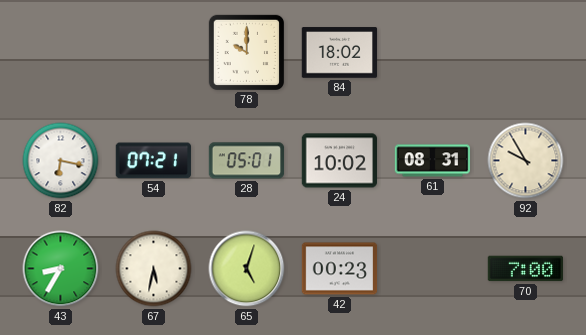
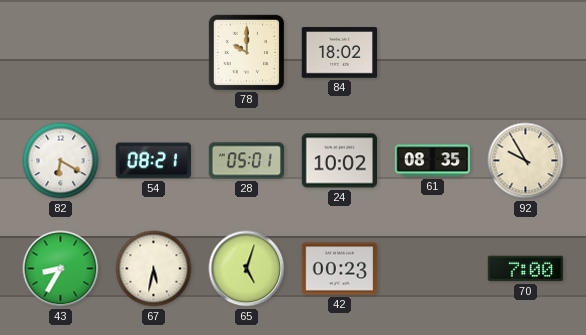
82: 6:17 -> 6:20
54: 07:21 -> 08:21
61: 08:31 -> 08:35
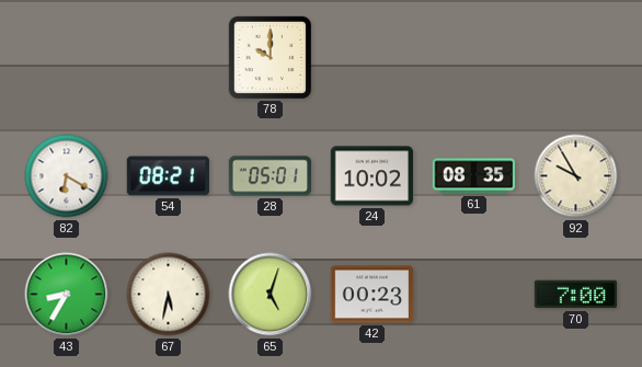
84: 18:02 -> none
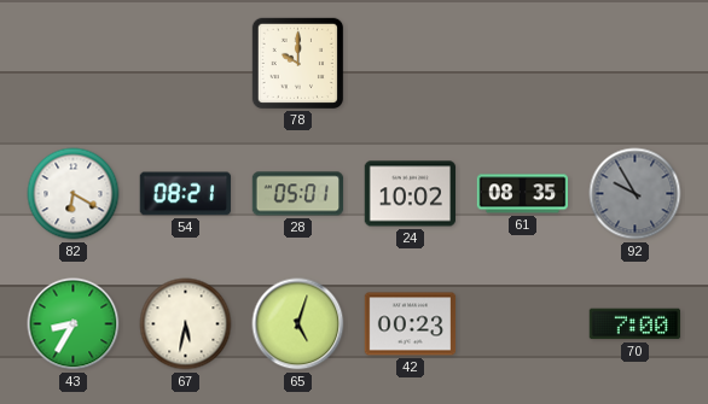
92 dial: cream -> grey
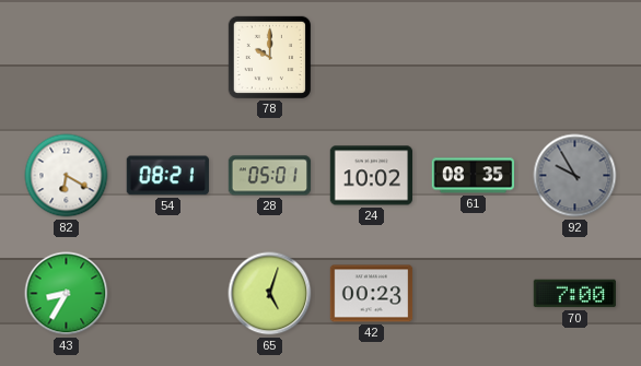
67: 5:32 -> none
